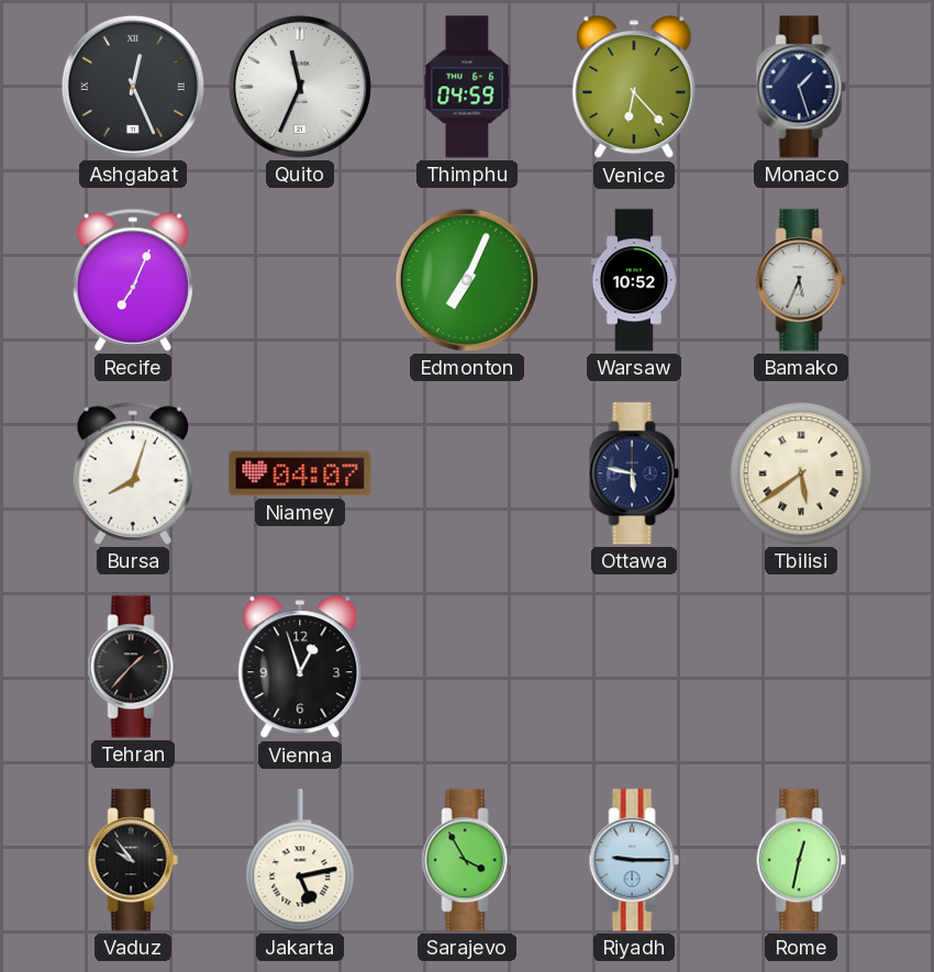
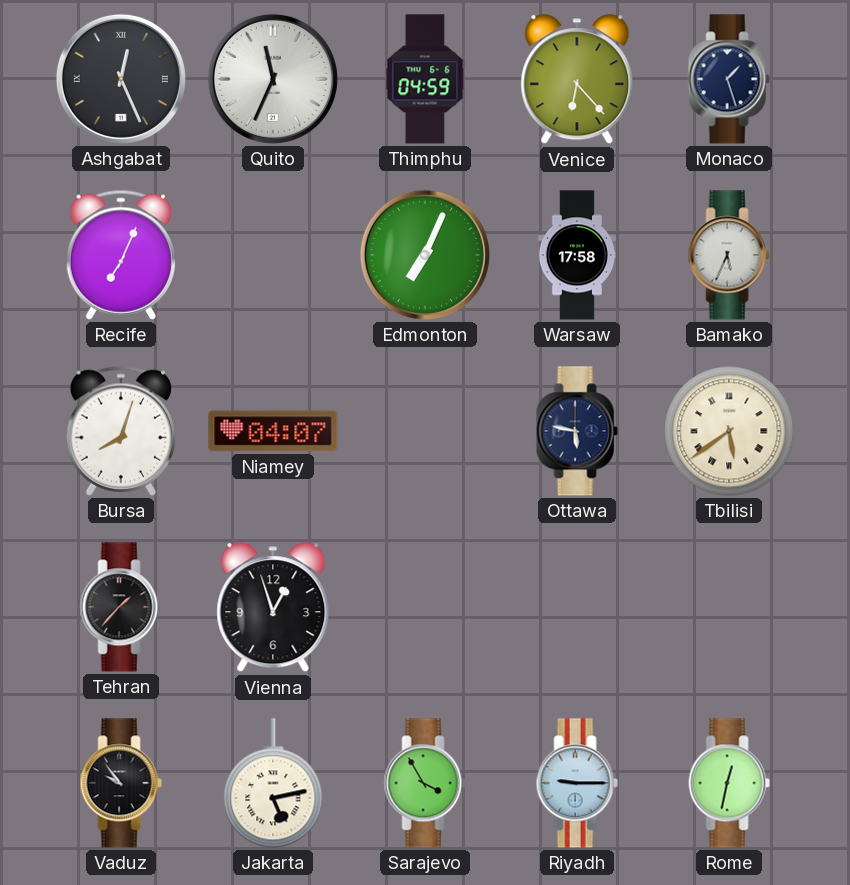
Warsaw: 10:52 -> 17:58
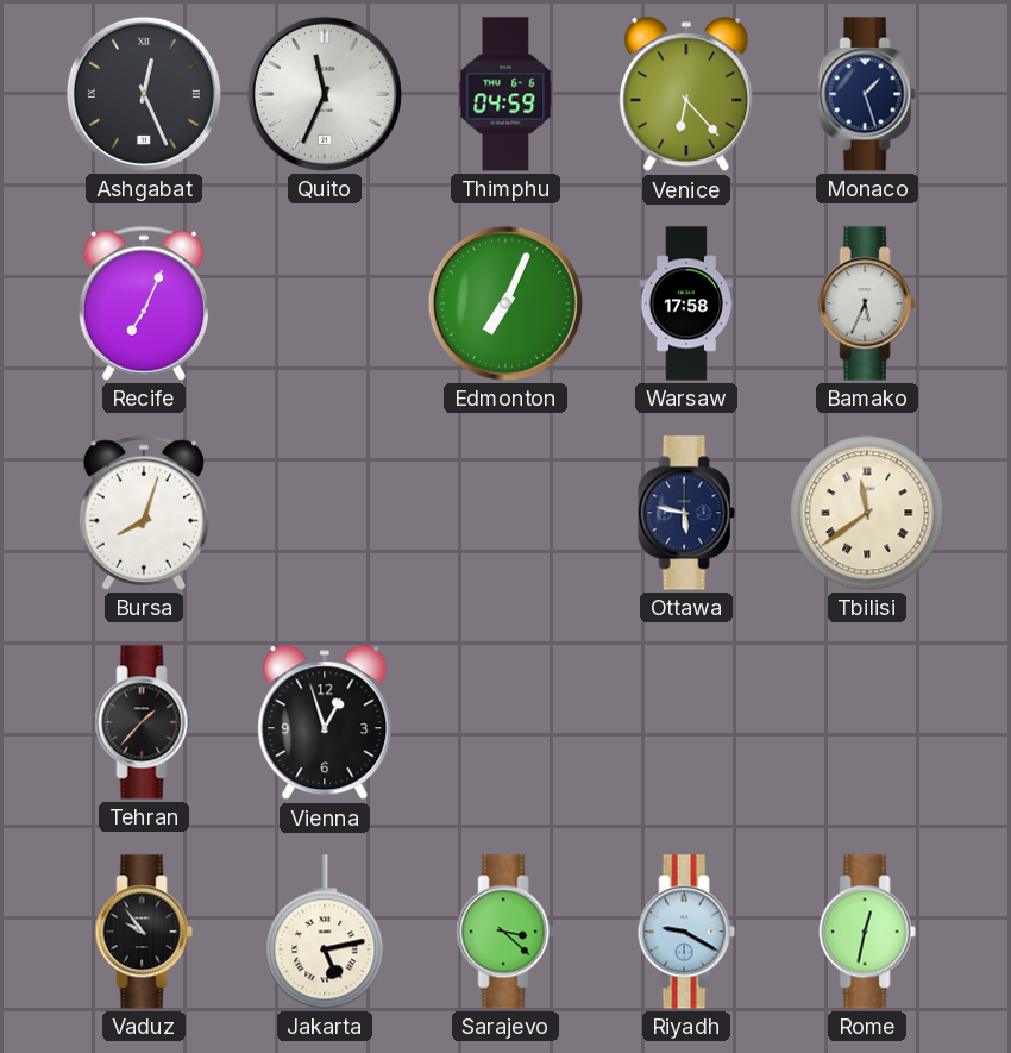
Niamey: 04:07 -> none
Tbilisi: 5:39 -> 11:39
Sarajevo: 3:55 -> 3:22
Riyadh: 9:15 -> 9:20
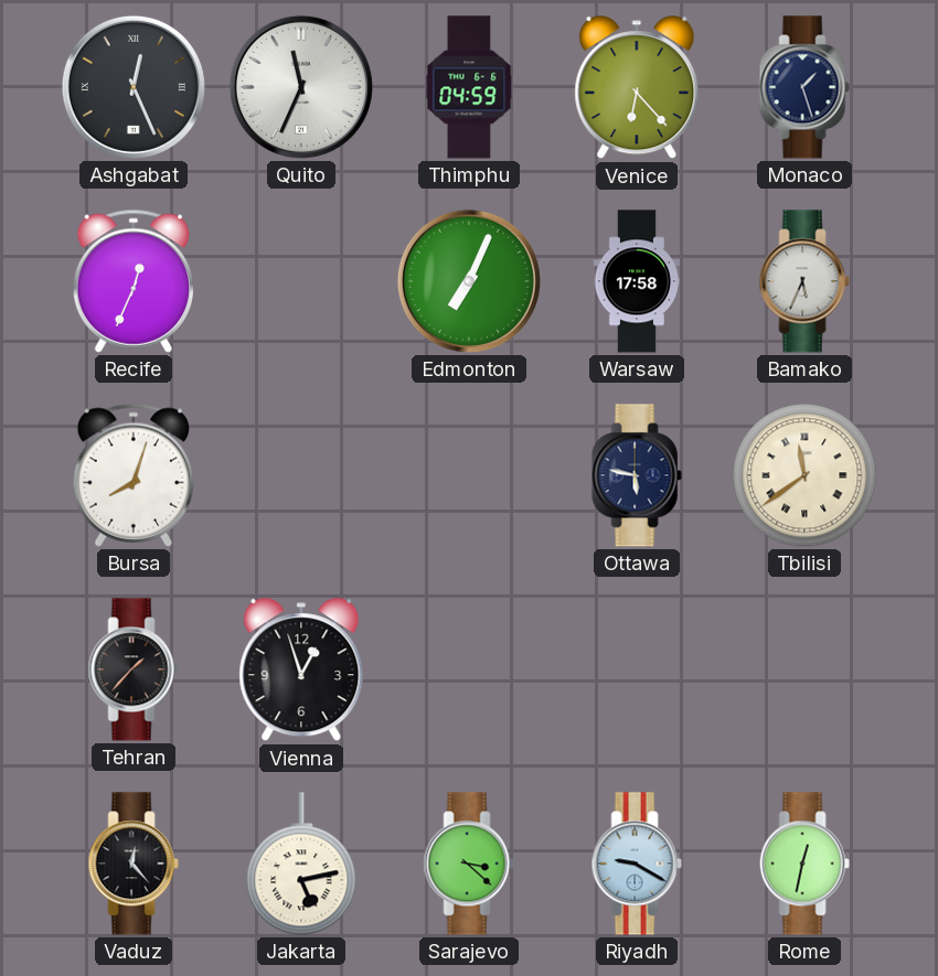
Recife: 7:04 -> 12:34
Vaduz: 9:54 -> 12:23
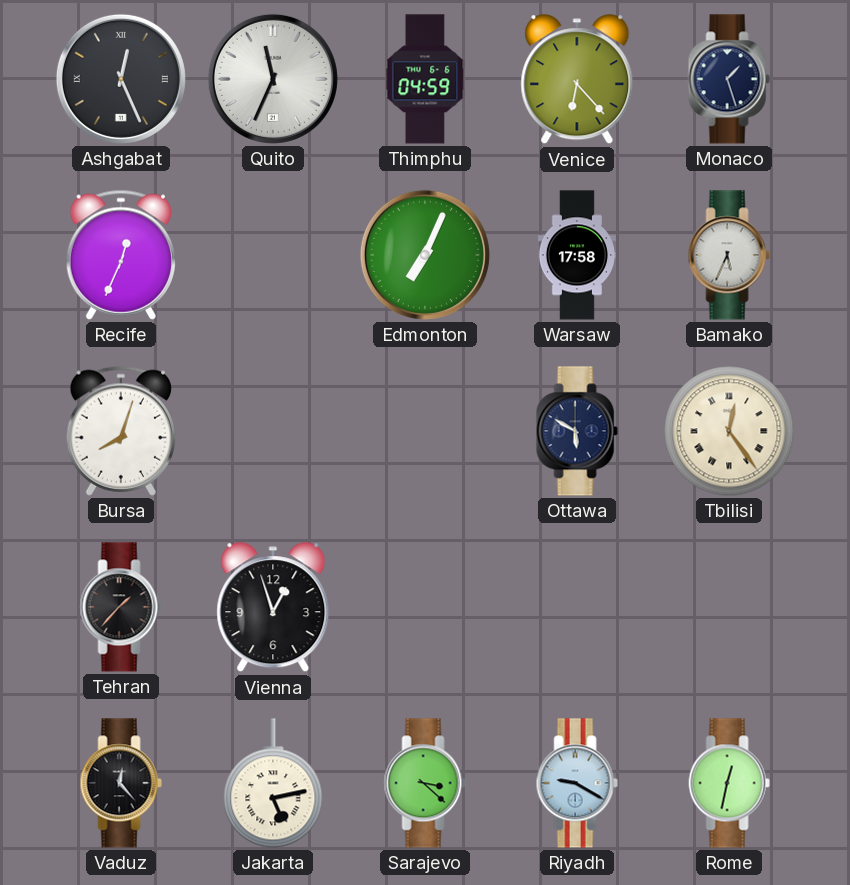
Ottawa: 5:47 -> 5:50
Tbilisi: 11:39 -> 12:24
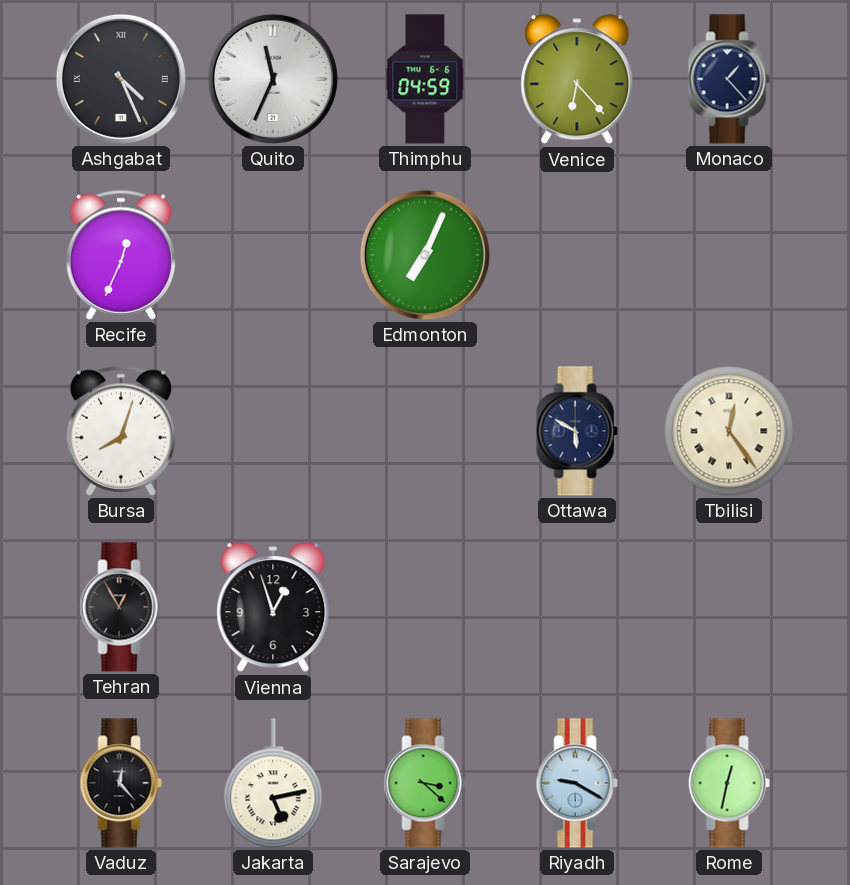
Ashgabat: 12:26 -> 4:26
Monaco: 1:27 -> 1:23
Warsaw: 17:58 -> none
Bamako: 5:34 -> none
Tehran: 1:37 -> 12:55
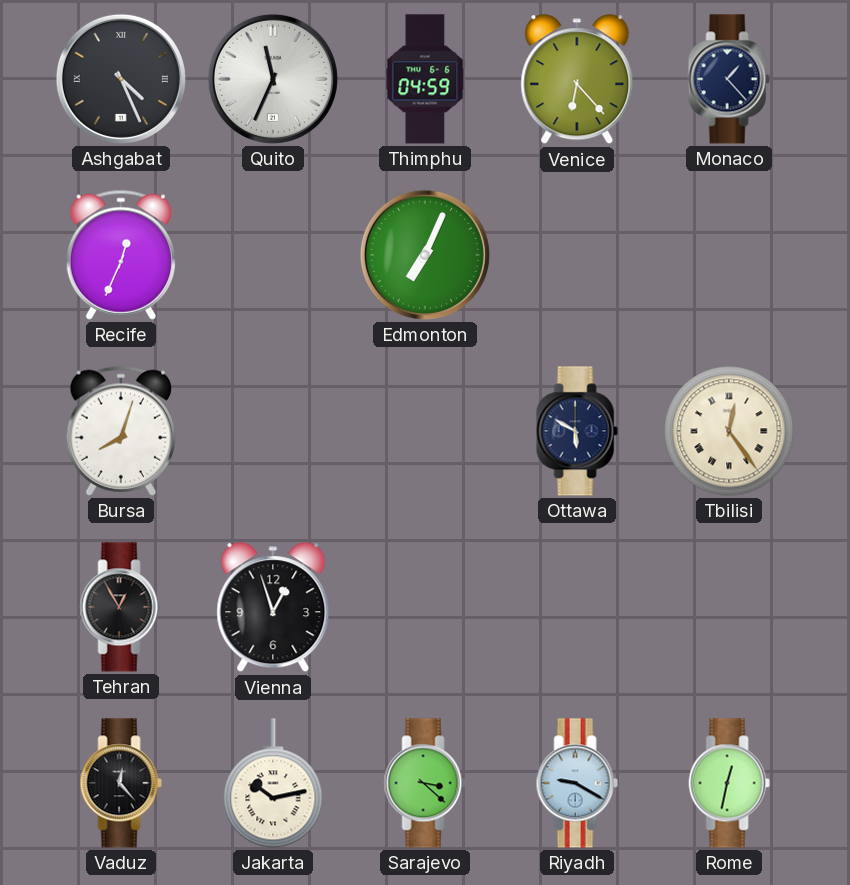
Jakarta: 5:13 -> 10:13
